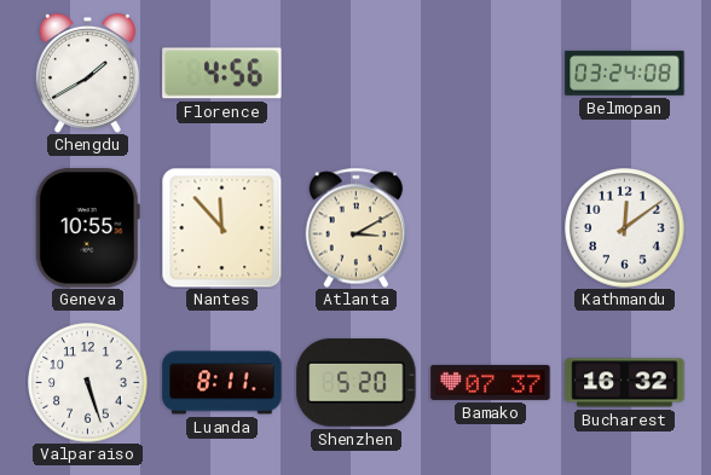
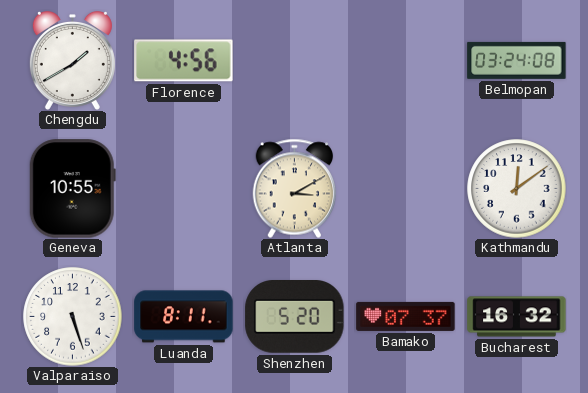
Nantes: 11:53 -> none
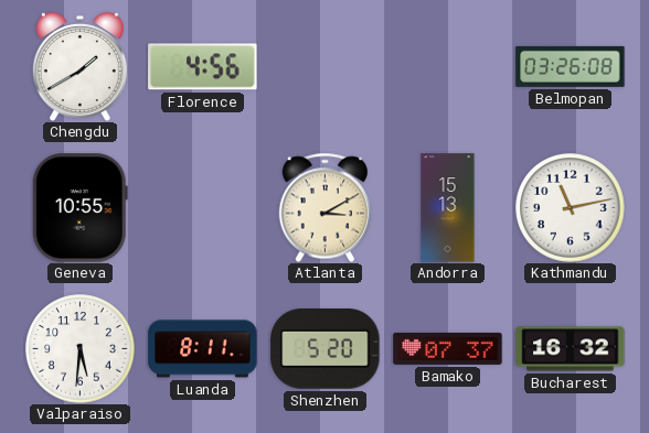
Belmopan: 03:24 -> 03:26
Andorra: none -> 15:13
Kathmandu: 12:09 -> 11:13
Valparaiso: 5:27 -> 5:31
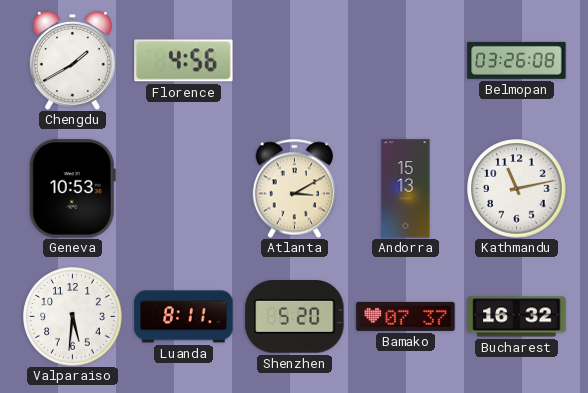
Geneva: 10:55 -> 10:53
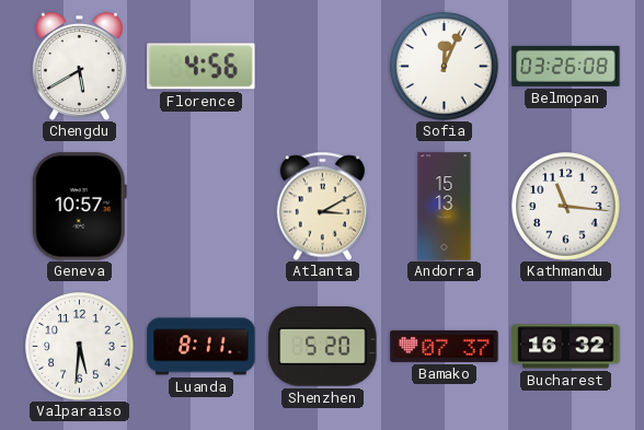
Chengdu: 1:40 -> 5:40
Sofia: none -> 12:04
Geneva: 10:53 -> 10:57
Kathmandu: 11:13 -> 11:16
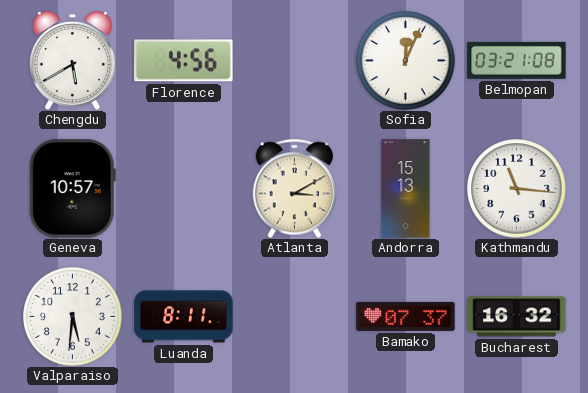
Belmopan: 03:26 -> 03:21
Shenzhen: 5:20 -> none
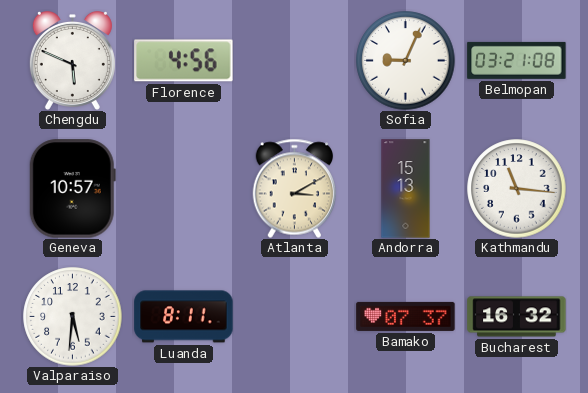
Chengdu: 5:40 -> 5:49
Sofia: 12:04 -> 9:04
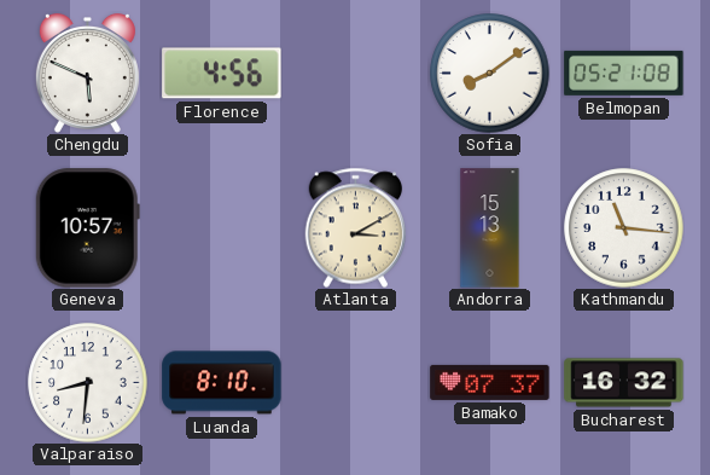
Sofia: 9:04 -> 8:09
Belmopan: 03:21 -> 05:21
Valparaiso: 5:31 -> 8:31
Luanda: 8:11 -> 8:10
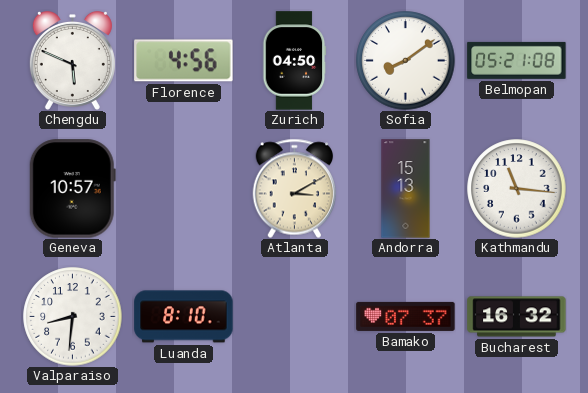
Zurich: none -> 04:50
